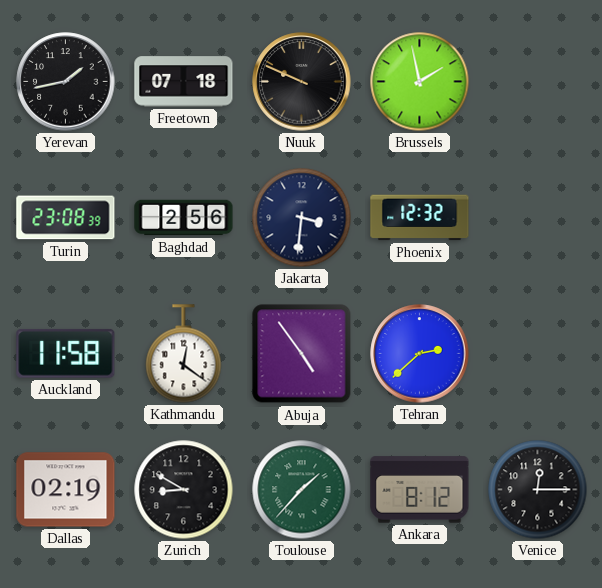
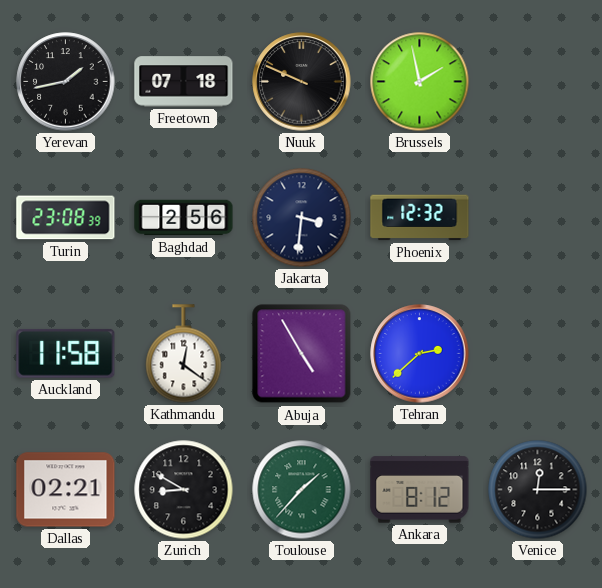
Abuja: 4:54 -> 4:55
Dallas: 02:19 -> 02:21
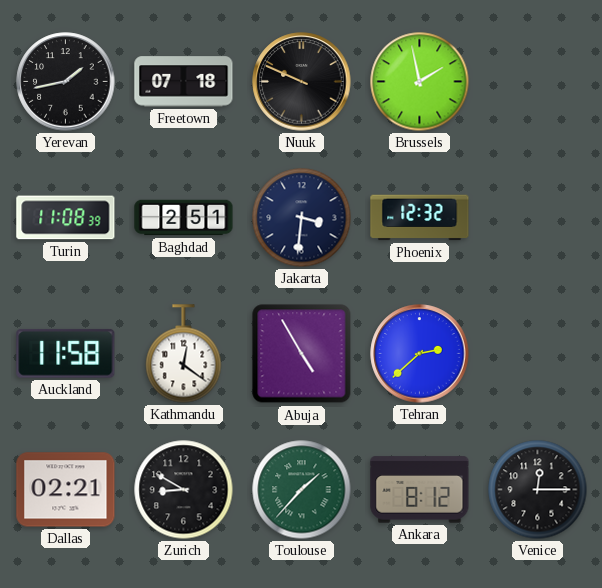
Turin: 23:08 -> 11:08
Baghdad: 2:56 -> 2:51
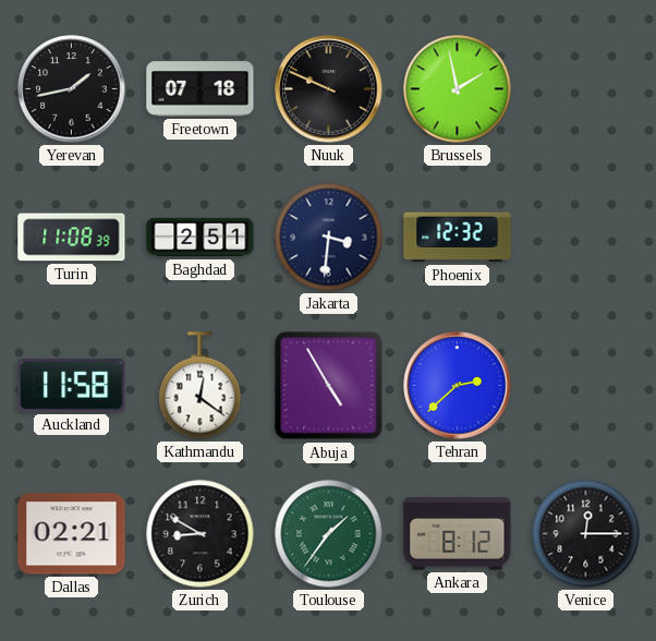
Toulouse: 1:37 -> 1:36
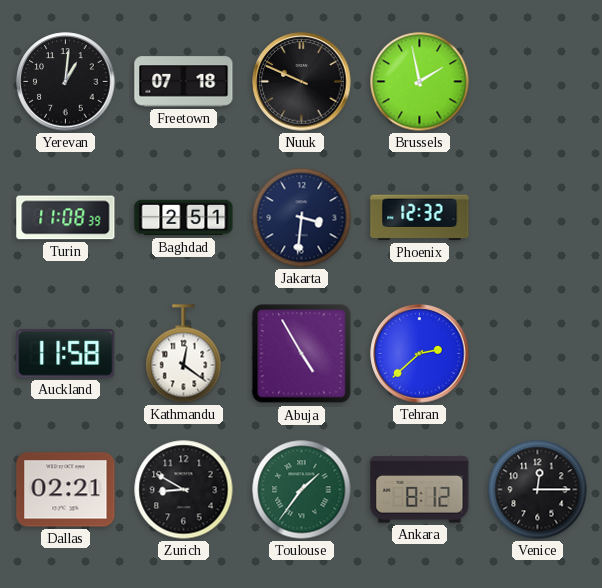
Yerevan: 1:43 -> 1:01
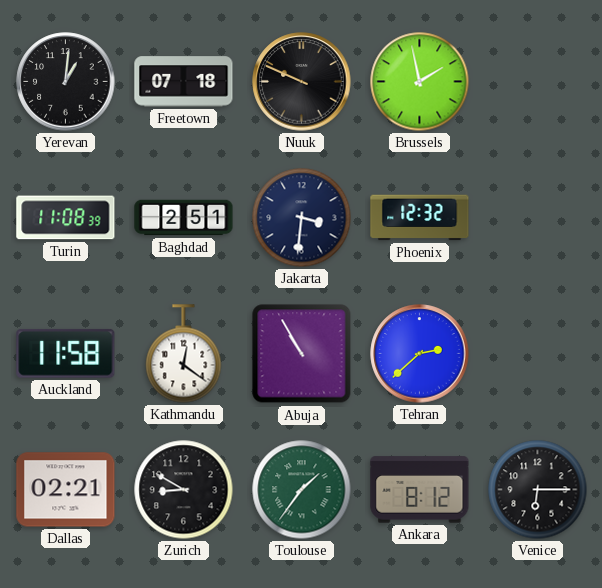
Abuja: 4:55 -> 10:55
Venice: 12:15 -> 6:15
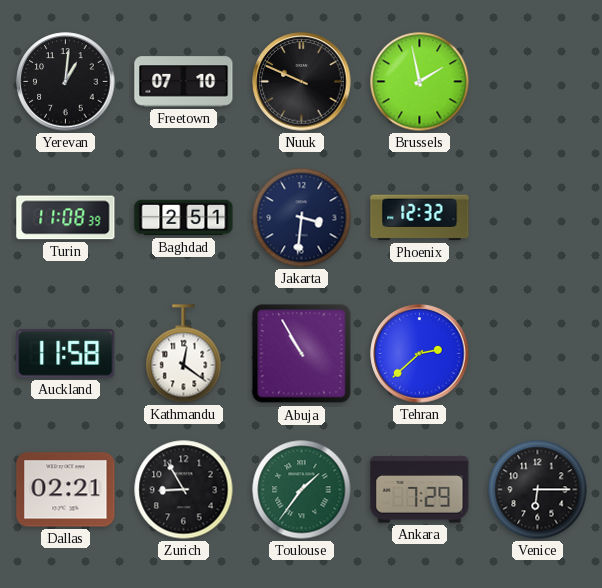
Freetown: 07:18 -> 07:10
Zurich: 8:50 -> 8:55
Ankara: 8:12 -> 7:29
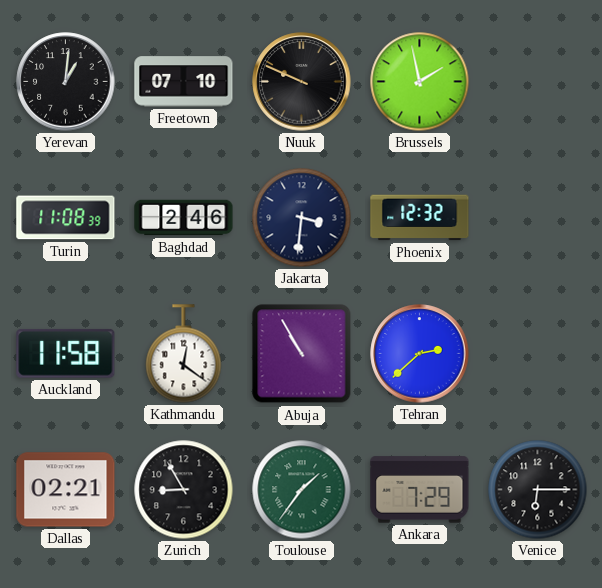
Baghdad: 2:51 -> 2:46
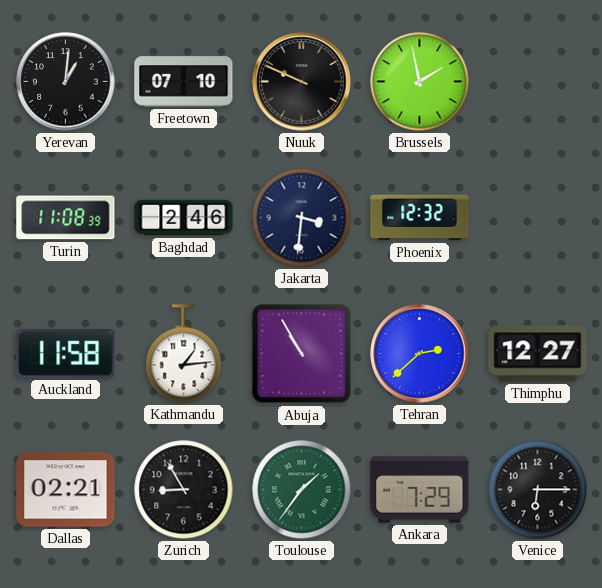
Kathmandu: 12:21 -> 1:14
Thimphu: none -> 12:27
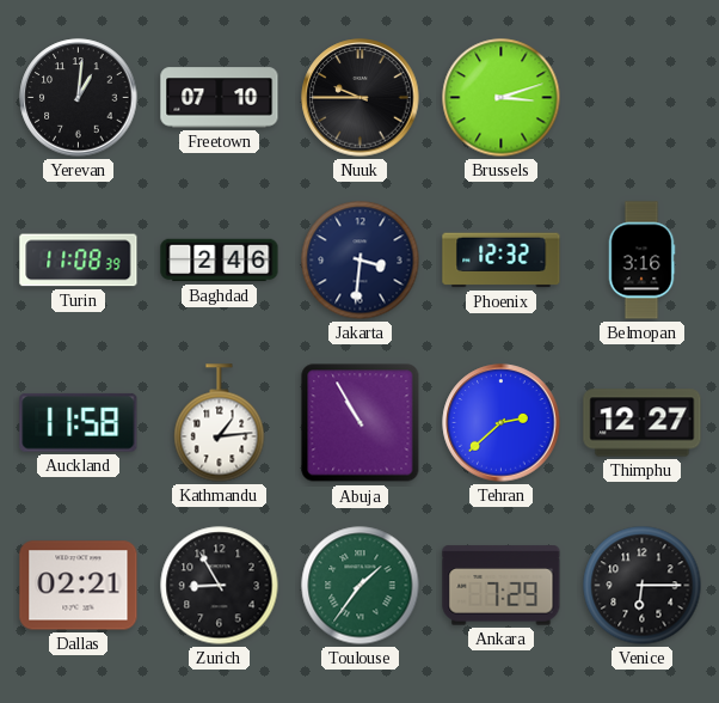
Nuuk: 9:49 -> 9:45
Brussels: 1:58 -> 3:12
Belmopan: none -> 3:16
